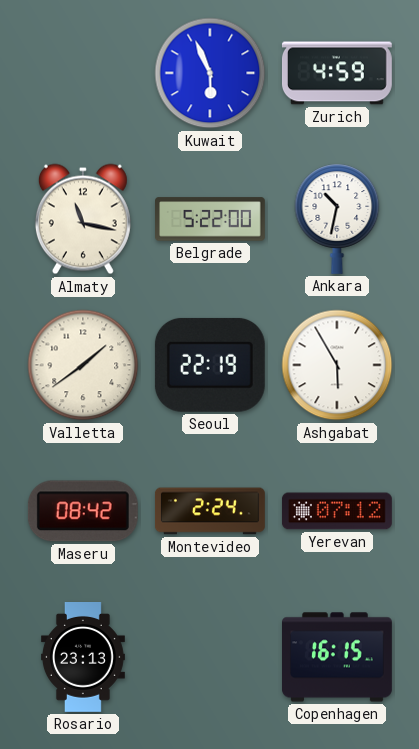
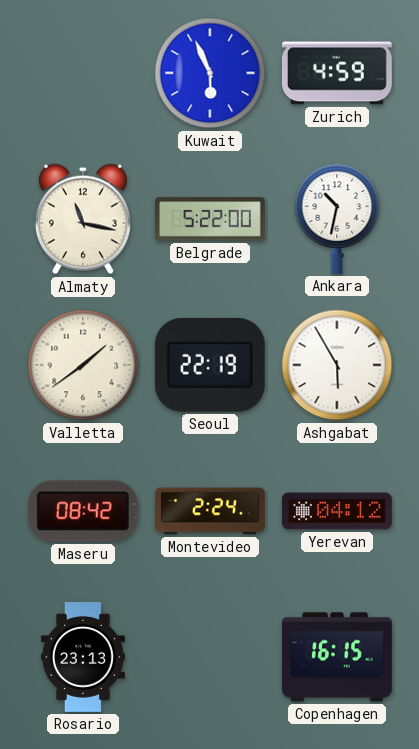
Yerevan: 07:12 -> 04:12
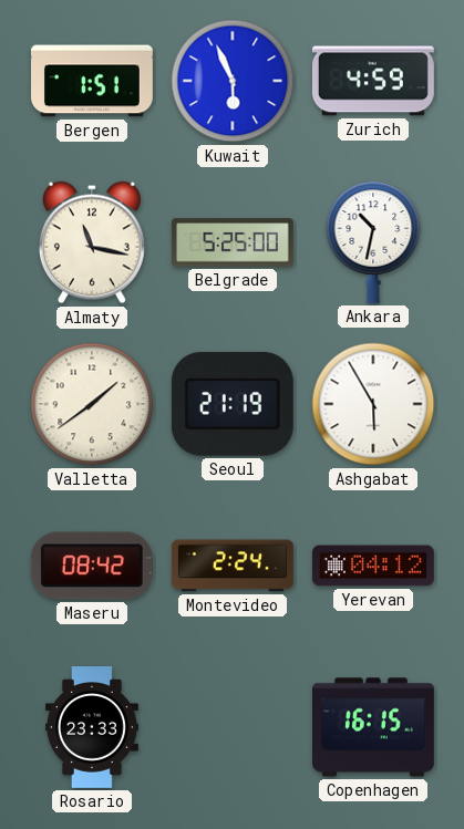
Bergen: none -> 1:51
Belgrade: 5:22 -> 5:25
Seoul: 22:19 -> 21:19
Rosario: 23:13 -> 23:33
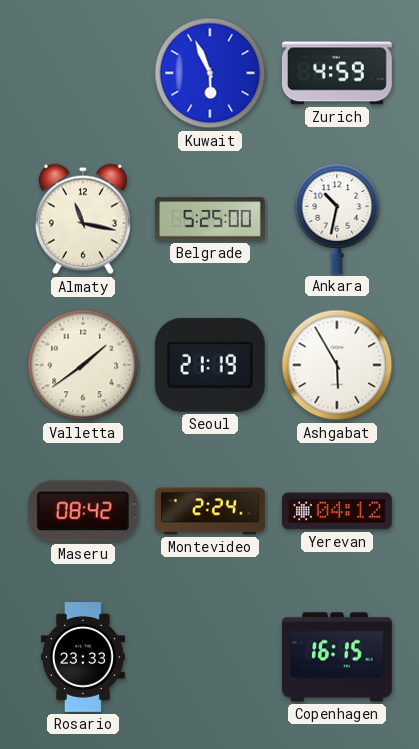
Bergen: 1:51 -> none
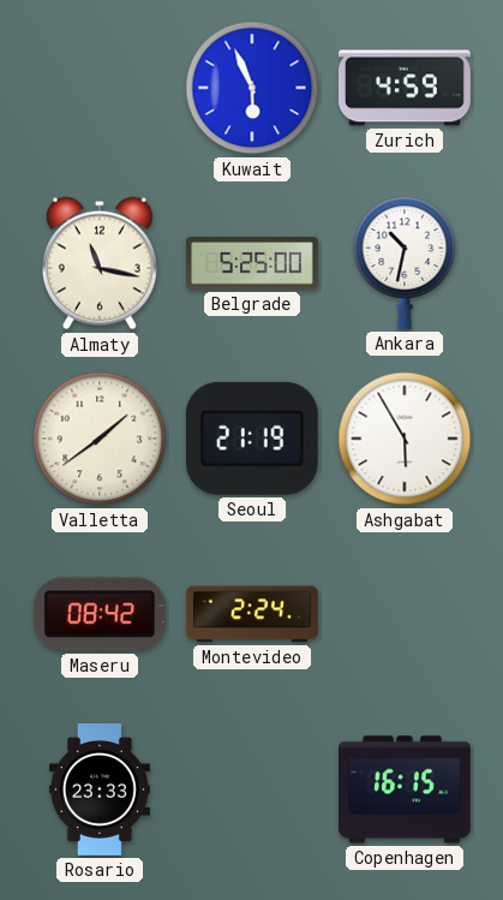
Yerevan: 04:12 -> none
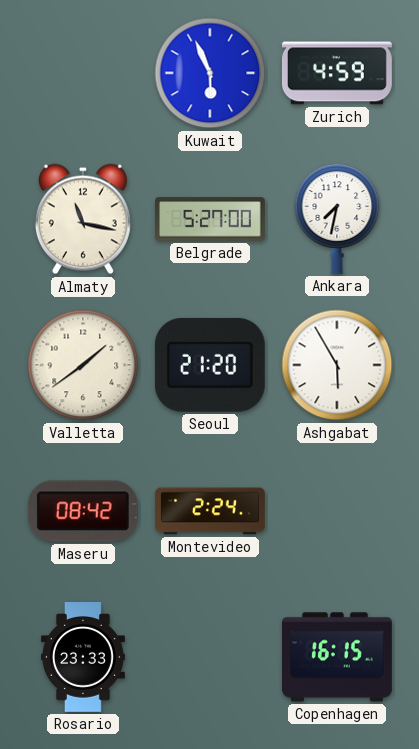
Belgrade: 5:25 -> 5:27
Ankara: 10:32 -> 7:32
Seoul: 21:19 -> 21:20
